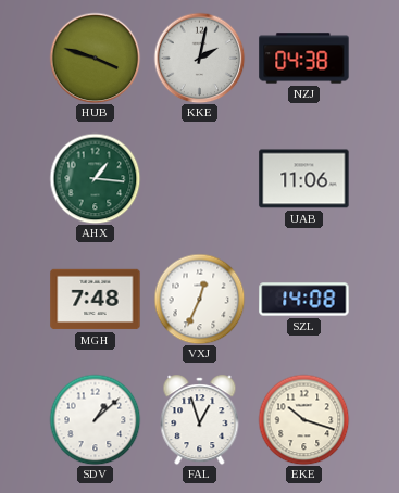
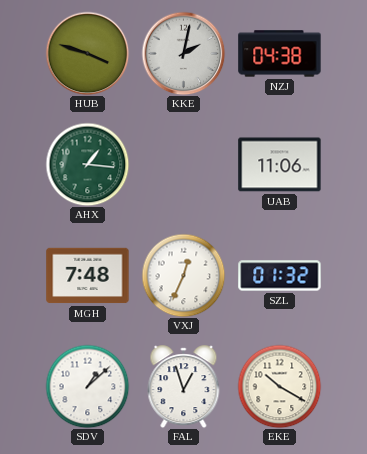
SZL: 14:08 -> 01:32
EKE: 10:18 -> 10:20
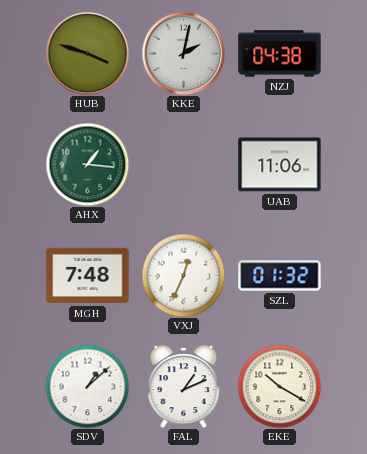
FAL: 12:57 -> 1:11
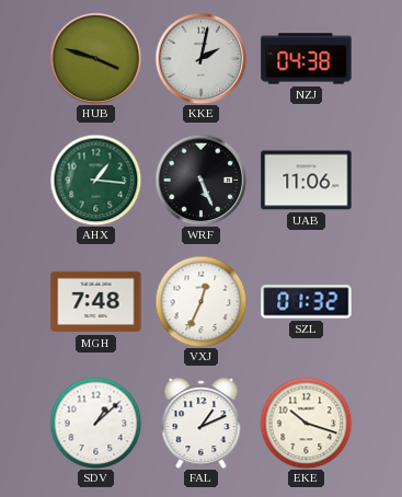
WRF: none -> 5:26
EKE: 10:20 -> 10:18
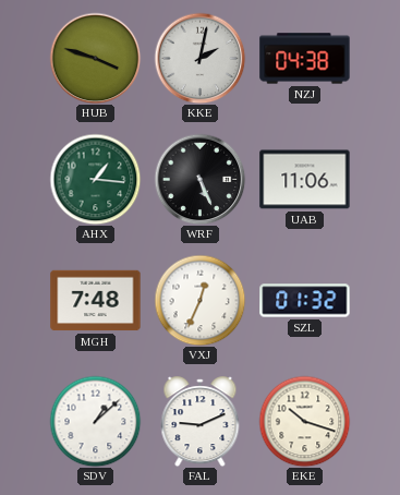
FAL: 1:11 -> 9:11
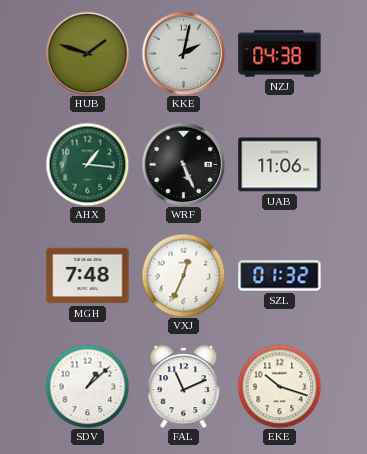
HUB: 3:48 -> 1:48
FAL: 9:11 -> 11:11
